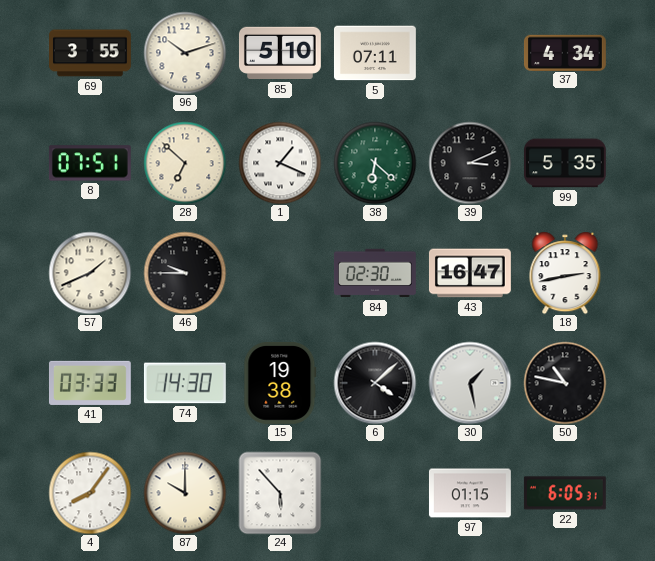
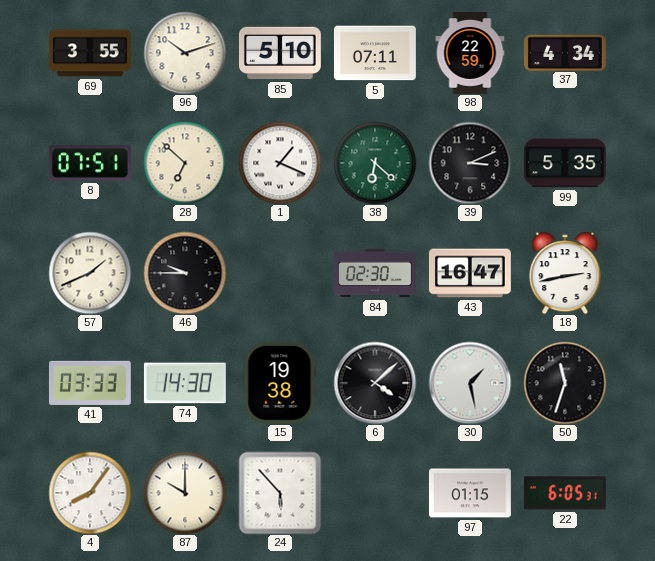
98: none -> 22:59
50: 10:47 -> 11:33
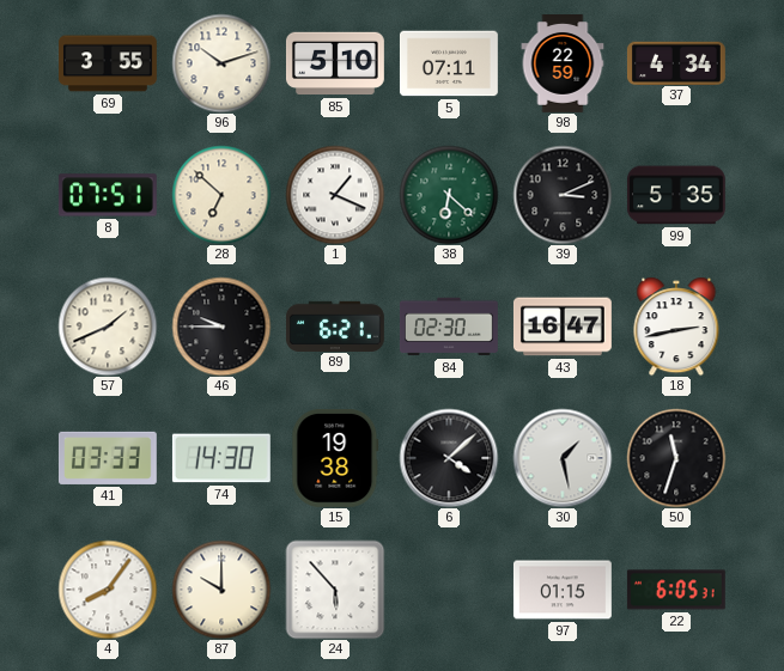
89: none -> 6:21
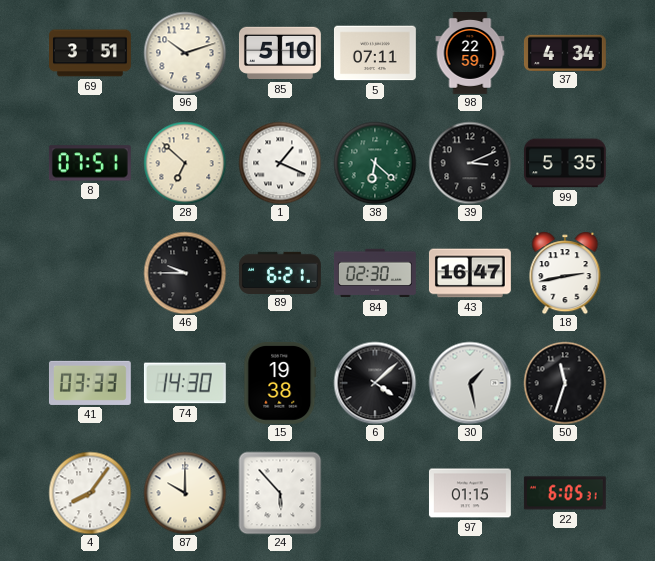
69: 3:55 -> 3:51
57: 1:41 -> none
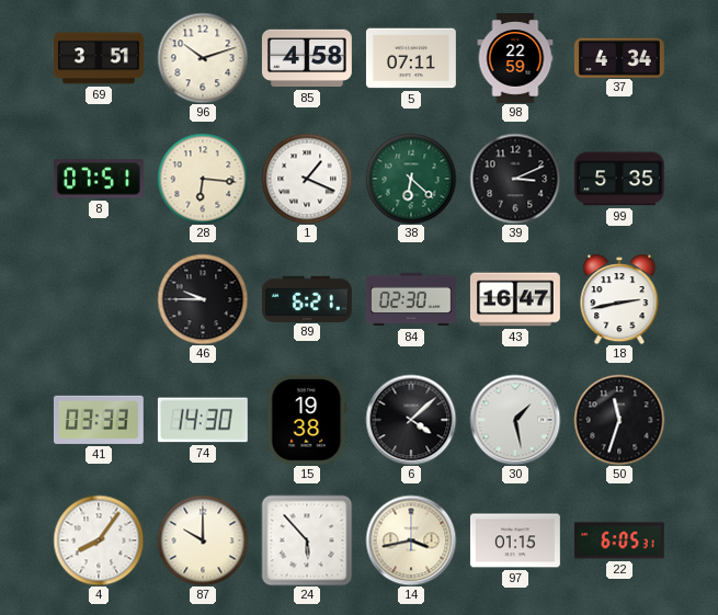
85: 5:10 -> 4:58
28: 6:52 -> 6:16
14: none -> 3:43
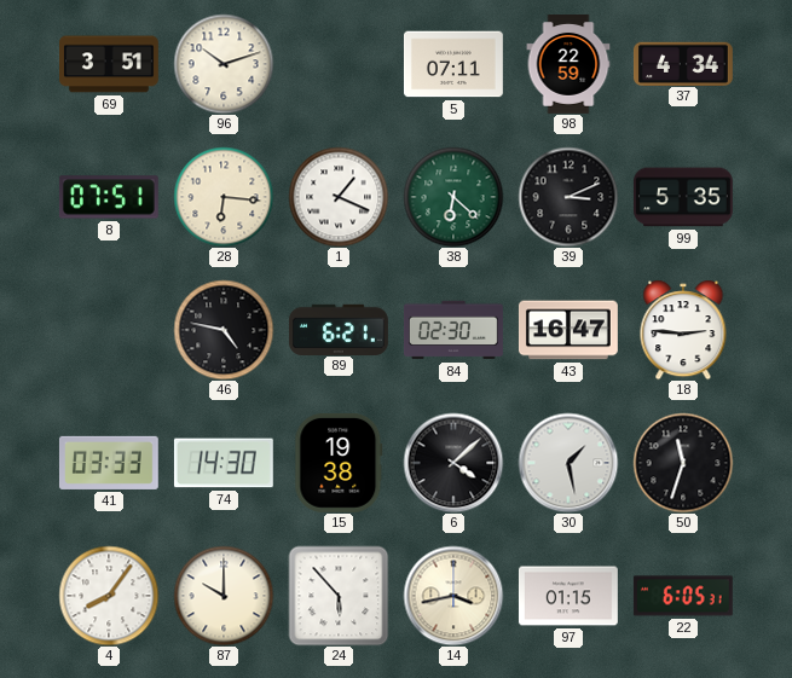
85: 4:58 -> none
46: 9:45 -> 4:47
18: 2:43 -> 2:46
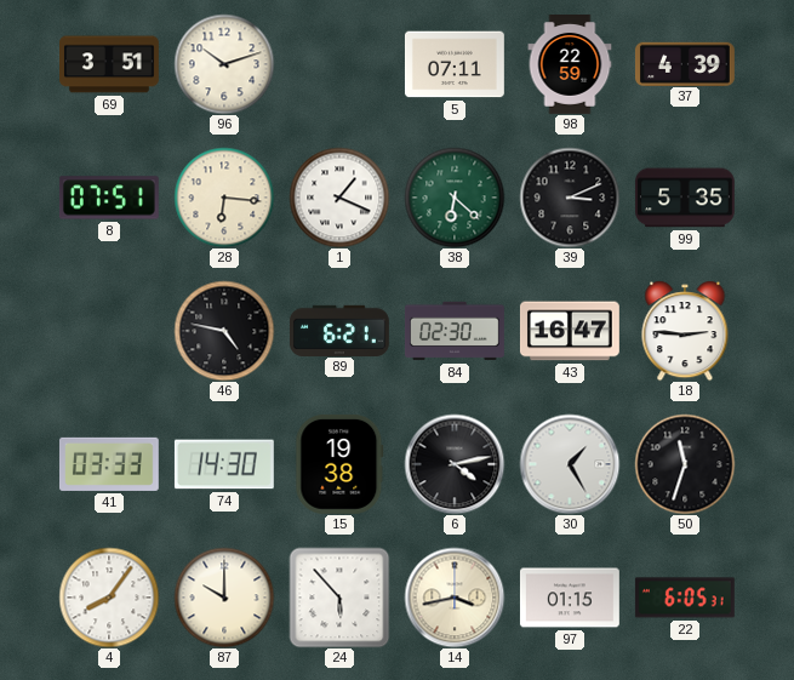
37: 4:34 -> 4:39
6: 4:08 -> 4:13
30: 1:28 -> 1:25
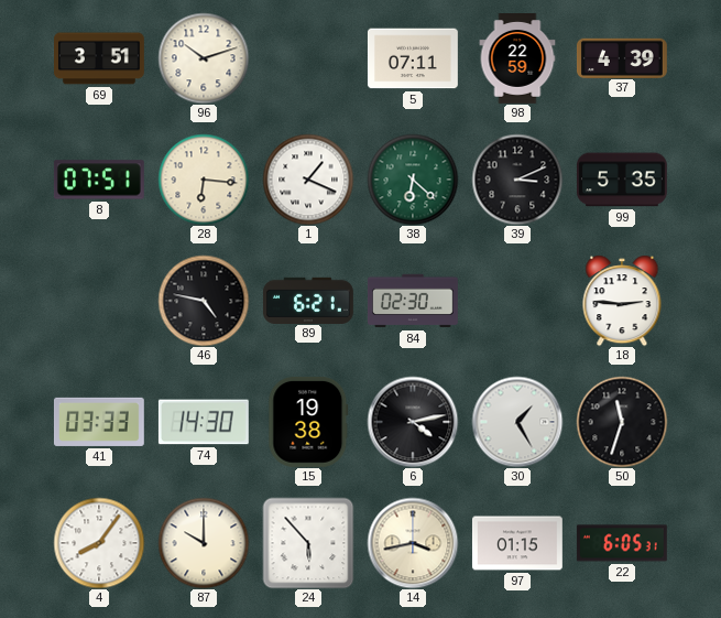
43: 16:47 -> none
